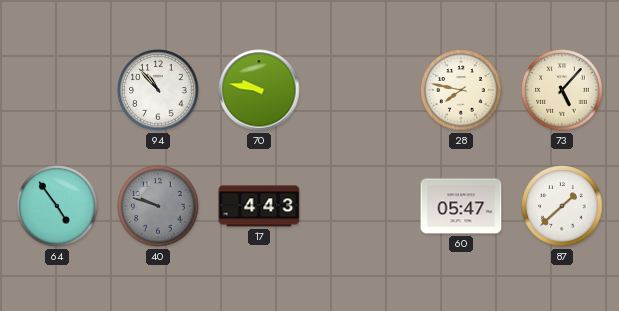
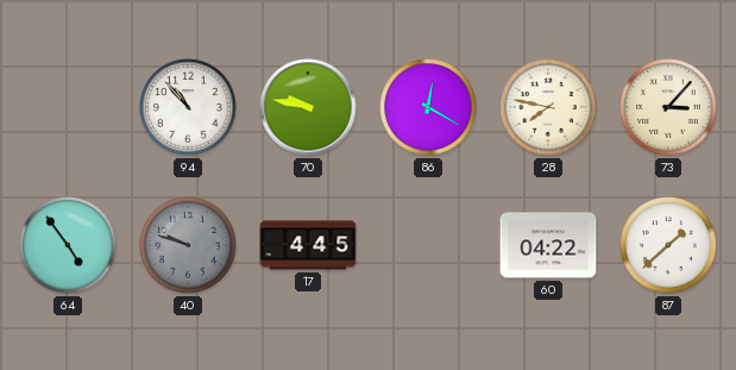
86: none -> 12:20
73: 5:07 -> 3:07
17: 4:43 -> 4:45
60: 05:47 -> 04:22
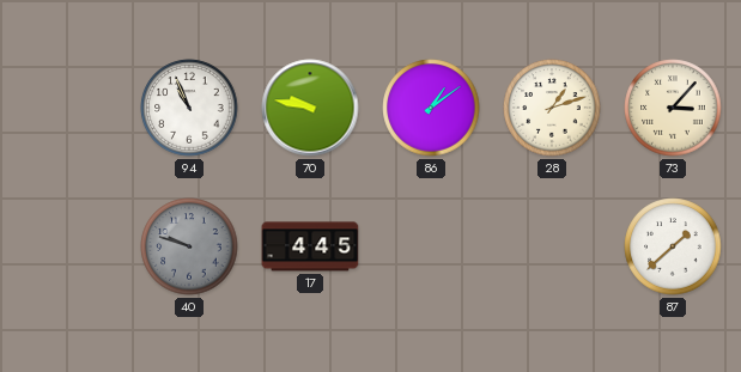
94: 10:53 -> 10:56
86: 12:20 -> 1:09
28: 7:47 -> 1:12
64: 4:54 -> none
60: 04:22 -> none
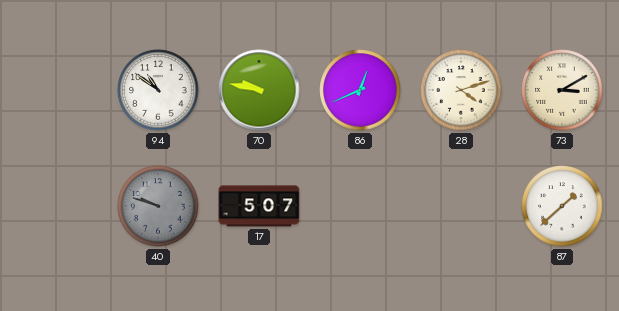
94: 10:56 -> 10:51
86: 1:09 -> 12:41
28: 1:12 -> 4:12
73: 3:07 -> 3:10
17: 4:45 -> 5:07
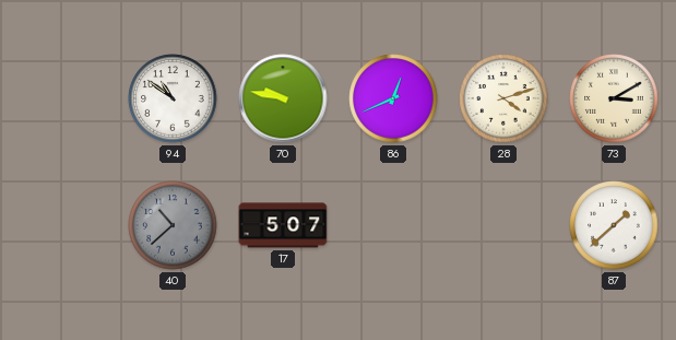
40: 9:48 -> 10:38
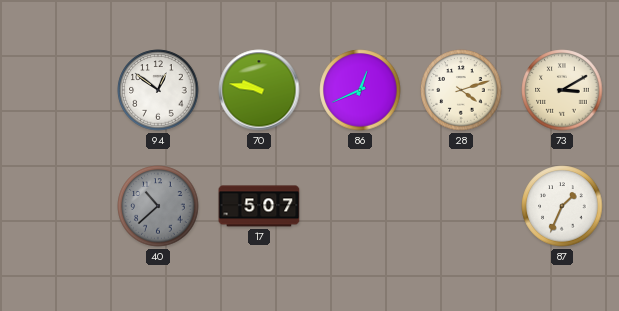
94: 10:51 -> 12:51
87: 1:38 -> 1:34
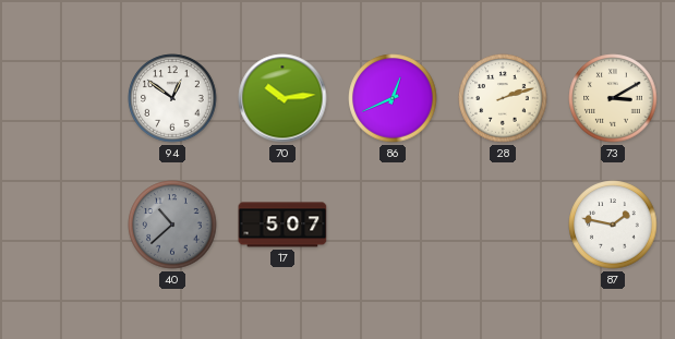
70: 9:47 -> 10:14
28: 4:12 -> 2:12
87: 1:34 -> 1:47
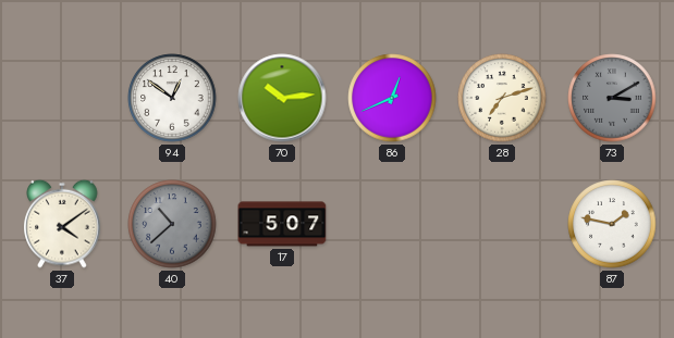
28: 2:12 -> 7:12
73 dial: cream -> grey
37: none -> 4:09
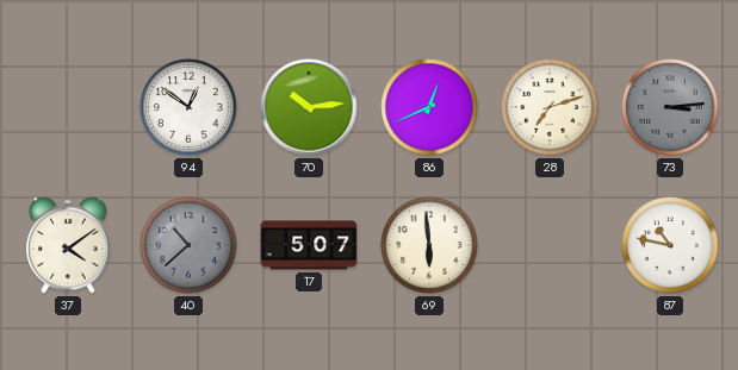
73: 3:10 -> 3:14
69: none -> 5:59
87: 1:47 -> 10:47
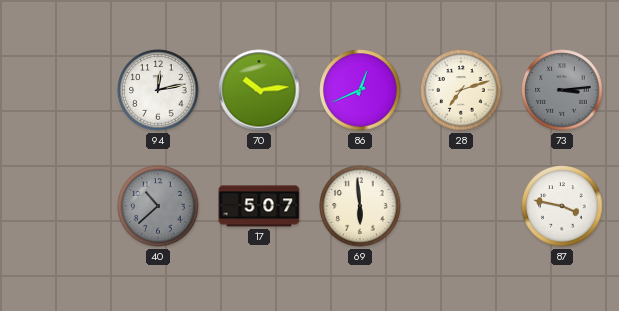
94: 12:51 -> 12:13
37: 4:09 -> none
87: 10:47 -> 3:47
